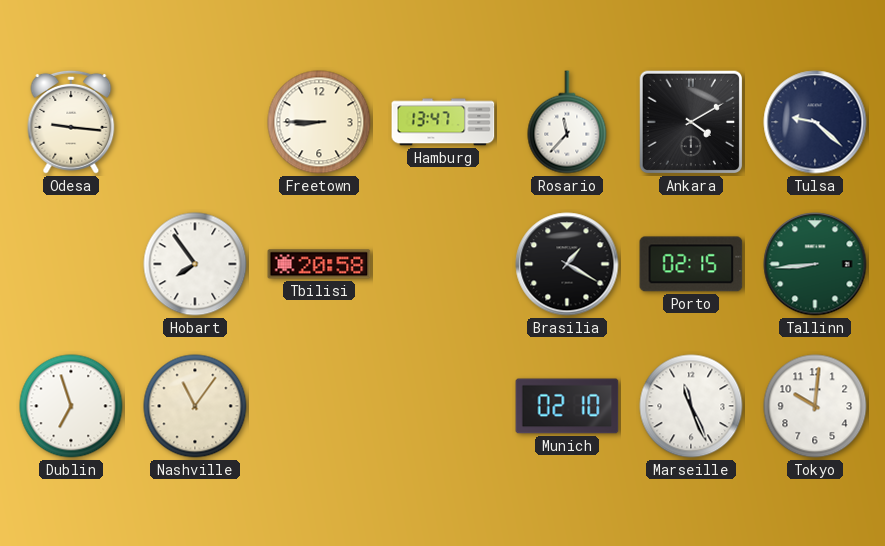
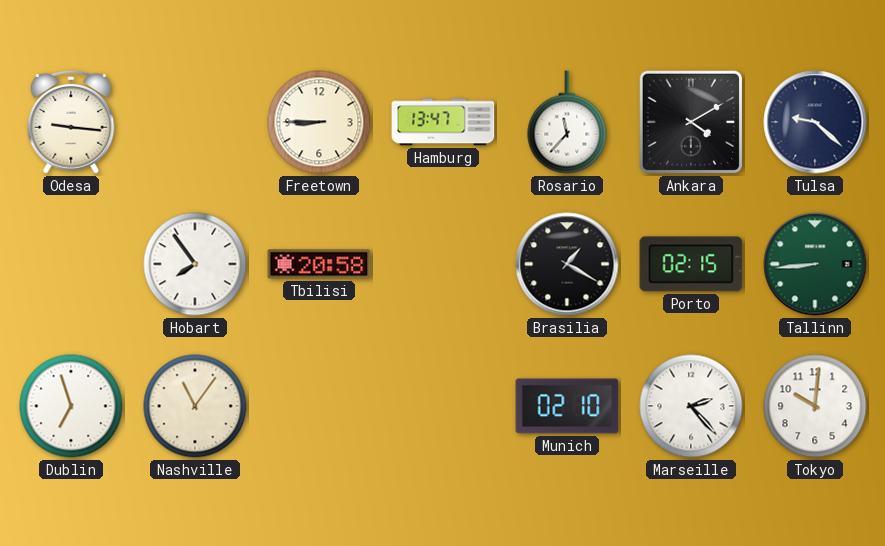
Marseille: 11:26 -> 2:23
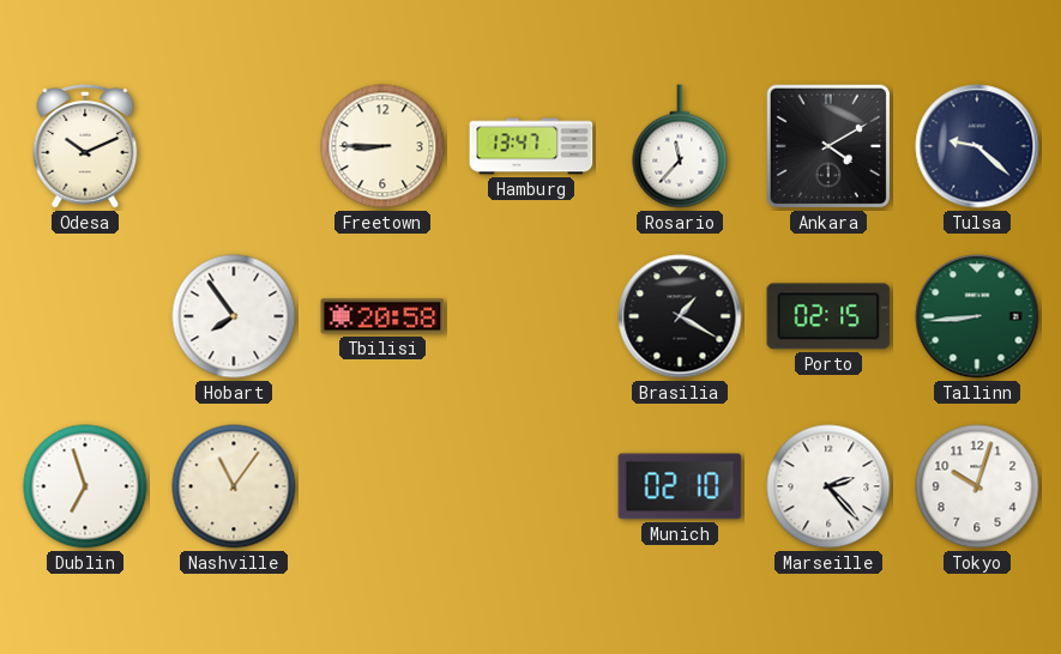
Odesa: 9:16 -> 10:11
Tokyo: 10:01 -> 10:03
